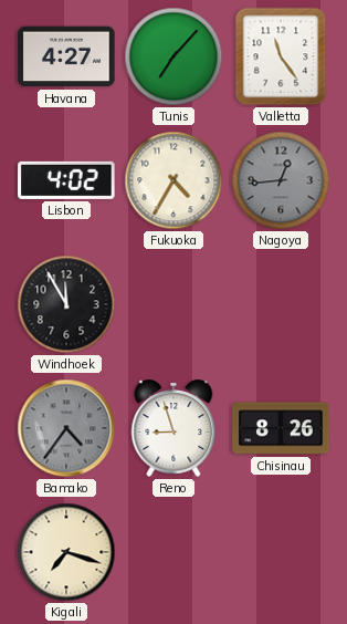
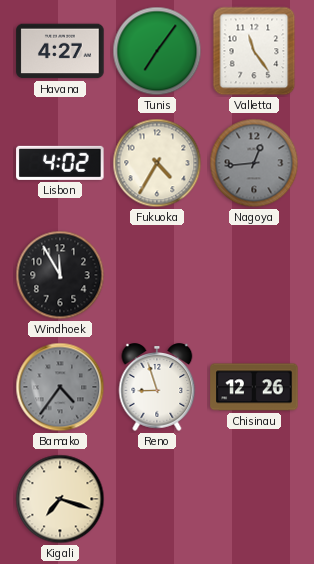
Tunis: 7:07 -> 7:06
Chisinau: 8:26 -> 12:26
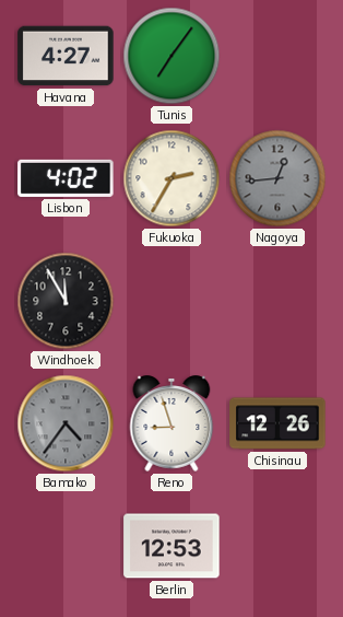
Valletta: 11:24 -> none
Fukuoka: 4:35 -> 2:35
Kigali: 7:18 -> none
Berlin: none -> 12:53
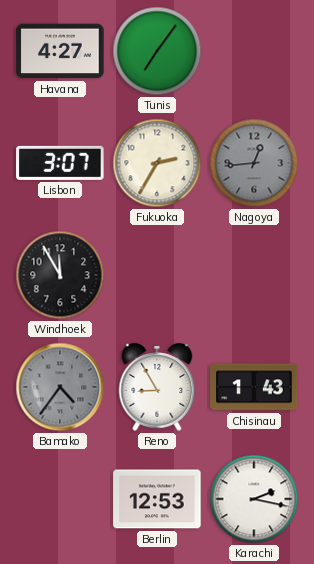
Lisbon: 4:02 -> 3:07
Reno: 8:57 -> 8:55
Chisinau: 12:26 -> 1:43
Karachi: none -> 2:17
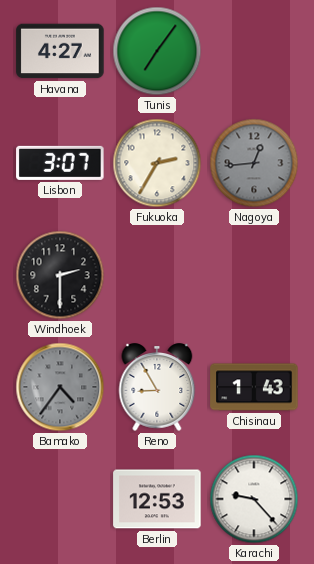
Windhoek: 11:55 -> 2:30
Karachi: 2:17 -> 9:23
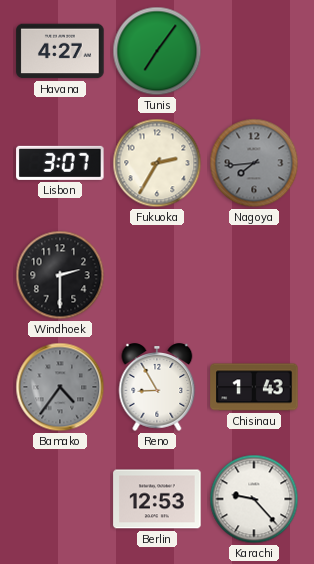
Nagoya: 12:44 -> 7:44
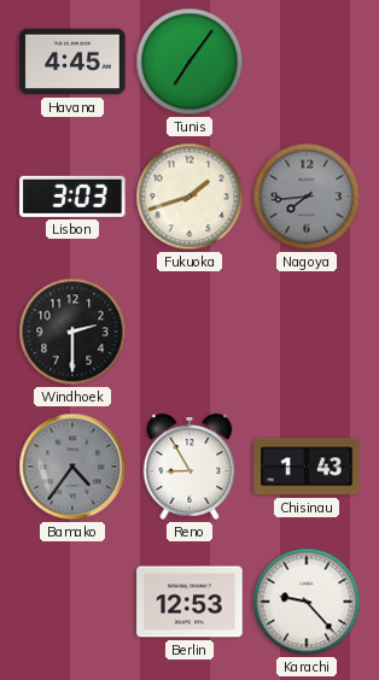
Havana: 4:27 -> 4:45
Lisbon: 3:07 -> 3:03
Fukuoka: 2:35 -> 1:42
